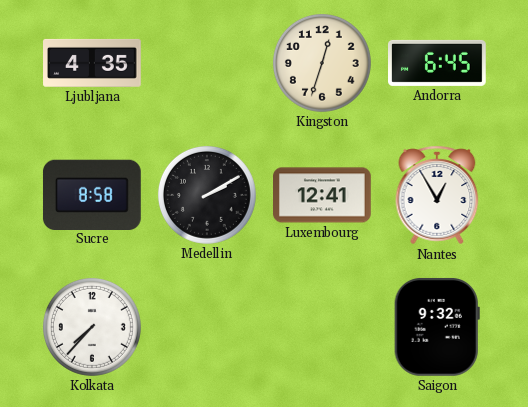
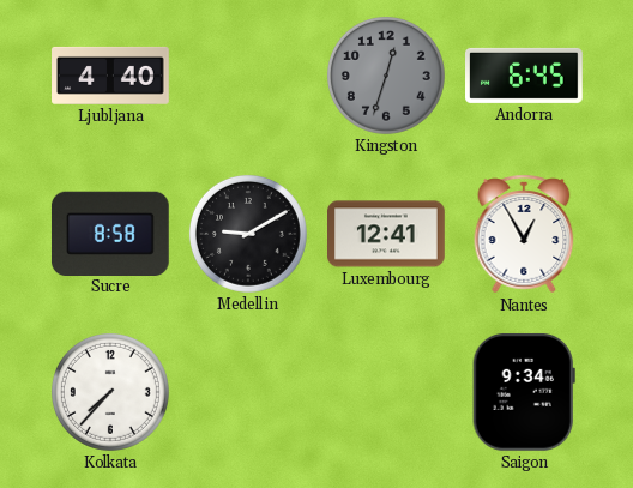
Ljubljana: 4:35 -> 4:40
Kingston dial: cream -> grey
Medellin: 2:10 -> 9:10
Saigon: 9:32 -> 9:34
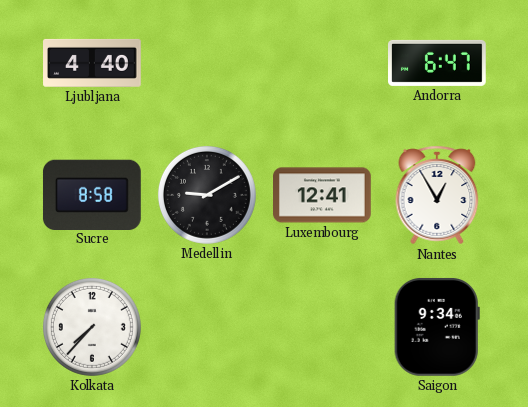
Kingston: 12:33 -> none
Andorra: 6:45 -> 6:47
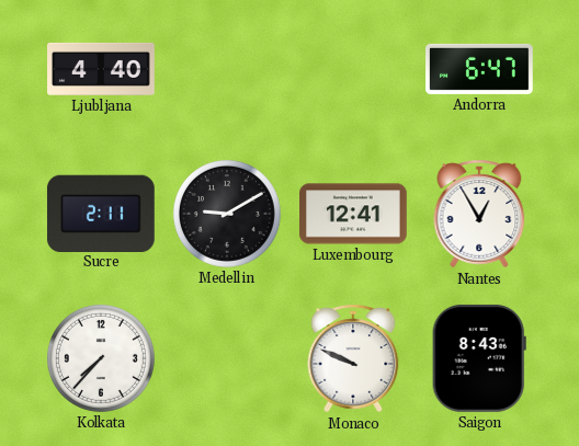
Sucre: 8:58 -> 2:11
Monaco: none -> 9:49
Saigon: 9:34 -> 8:43
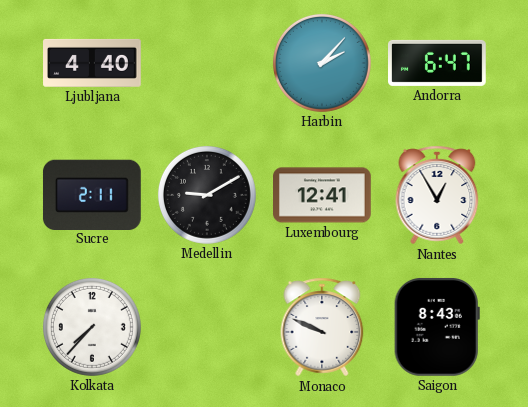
Harbin: none -> 2:07
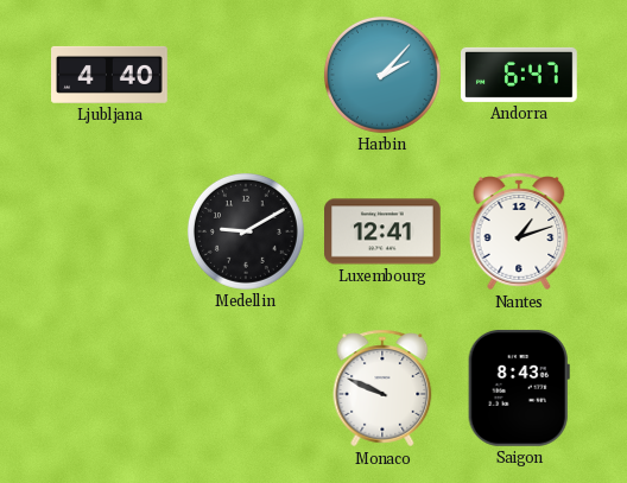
Sucre: 2:11 -> none
Nantes: 12:55 -> 1:12
Kolkata: 7:37 -> none
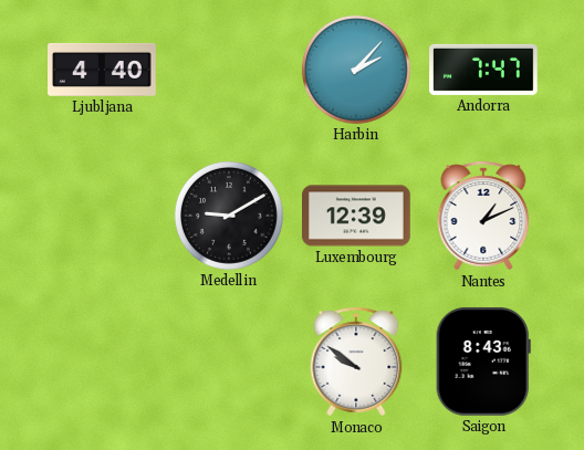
Andorra: 6:47 -> 7:47
Luxembourg: 12:41 -> 12:39
Nantes: 1:12 -> 1:11
Monaco: 9:49 -> 9:51
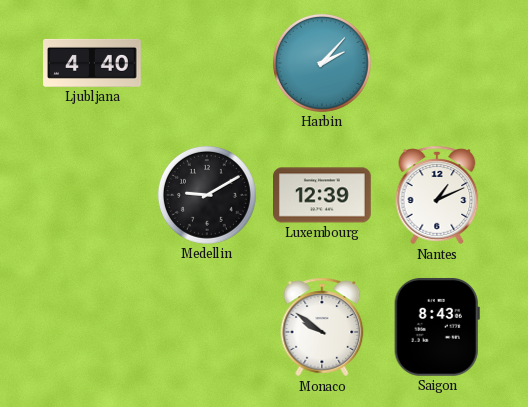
Andorra: 7:47 -> none
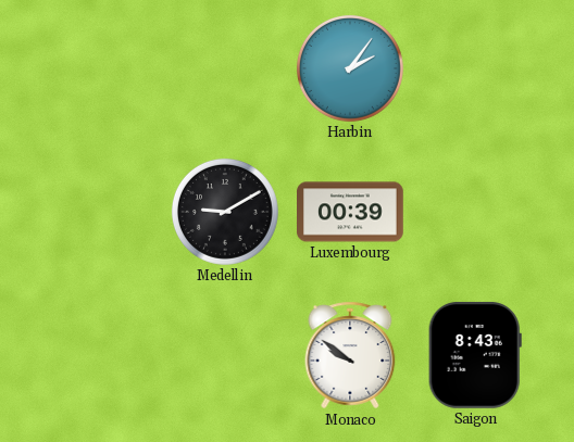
Ljubljana: 4:40 -> none
Harbin: 2:07 -> 2:06
Luxembourg: 12:39 -> 00:39
Nantes: 1:11 -> none
